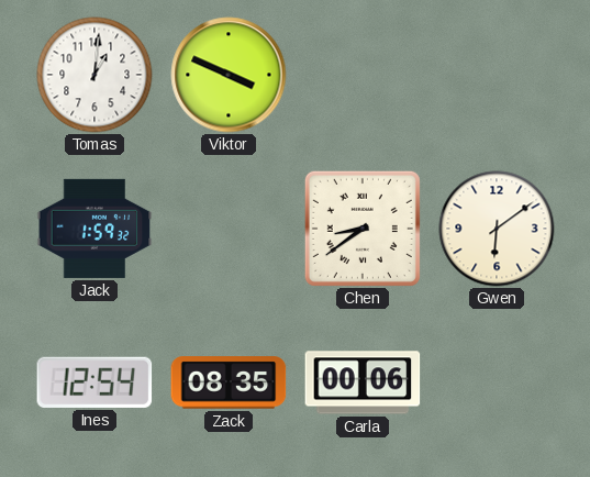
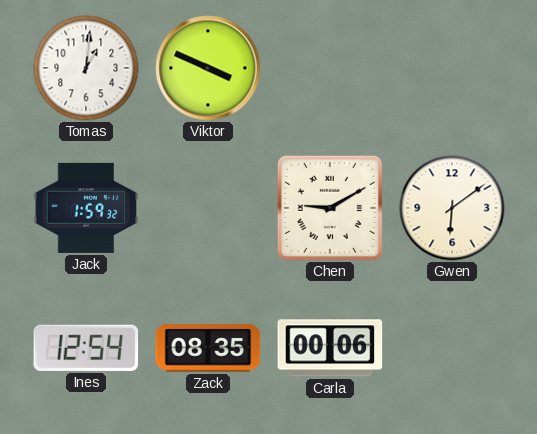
Chen: 8:39 -> 9:10
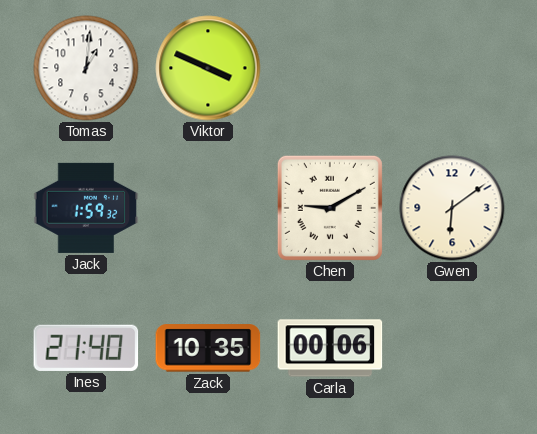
Ines: 12:54 -> 21:40
Zack: 08:35 -> 10:35
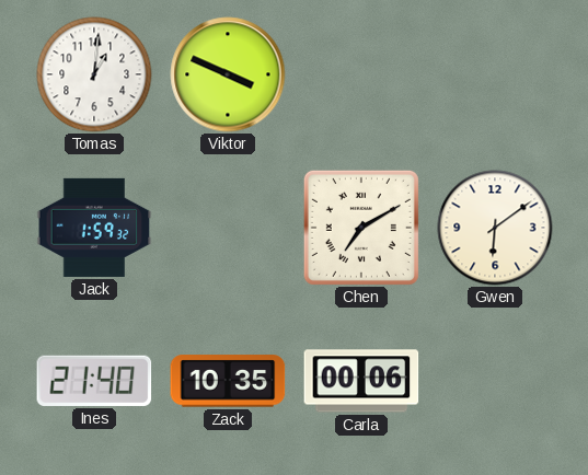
Chen: 9:10 -> 7:10
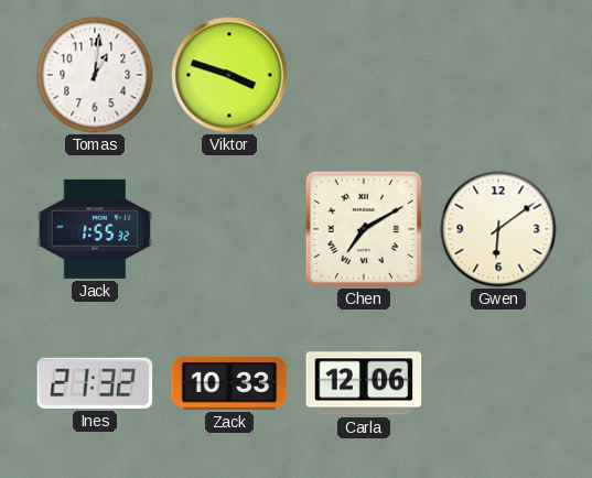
Viktor: 3:49 -> 3:48
Jack: 1:59 -> 1:55
Ines: 21:40 -> 21:32
Zack: 10:35 -> 10:33
Carla: 00:06 -> 12:06
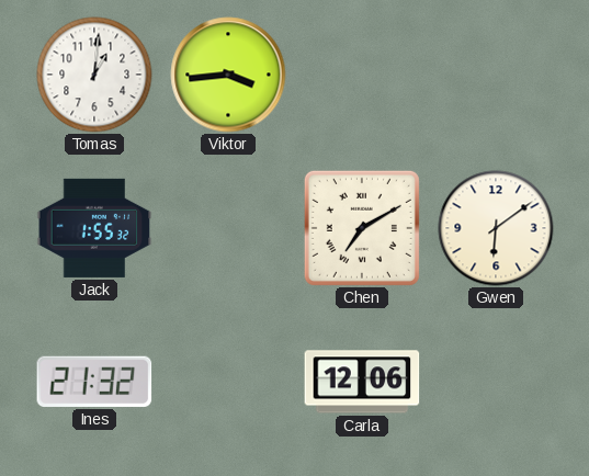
Viktor: 3:48 -> 3:44
Zack: 10:33 -> none
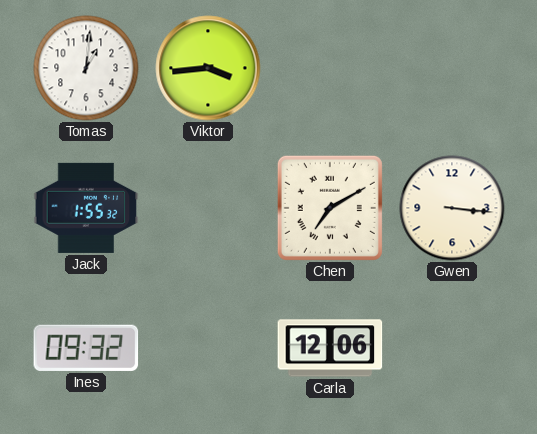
Gwen: 6:09 -> 3:16
Ines: 21:32 -> 09:32
